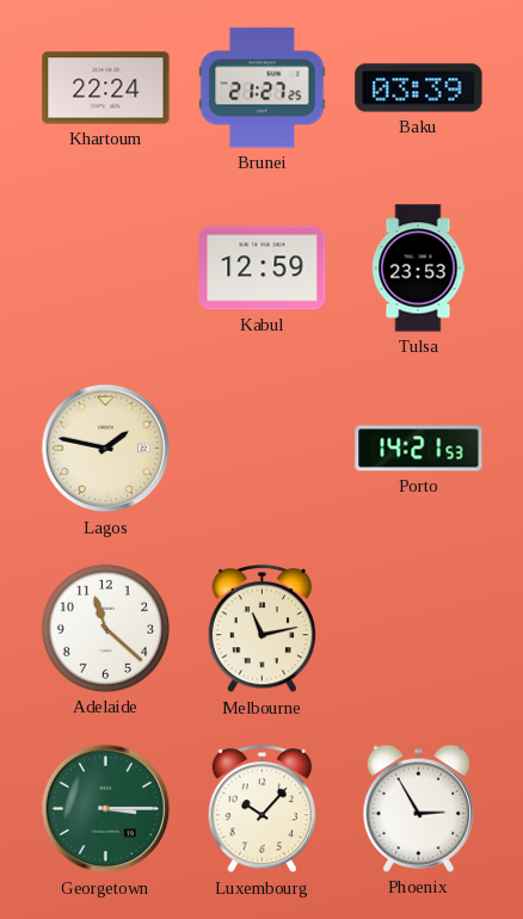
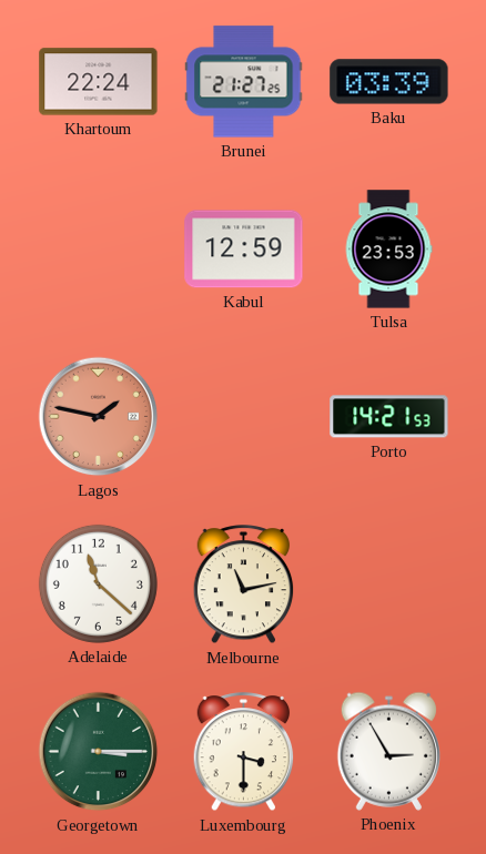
Lagos dial: cream -> salmon
Luxembourg: 10:07 -> 3:30
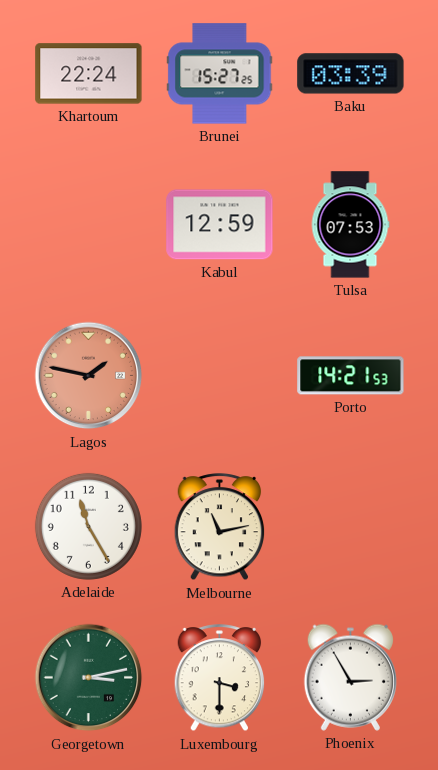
Brunei: 21:27 -> 15:27
Tulsa: 23:53 -> 07:53
Adelaide: 11:22 -> 11:25
Georgetown: 3:15 -> 3:13
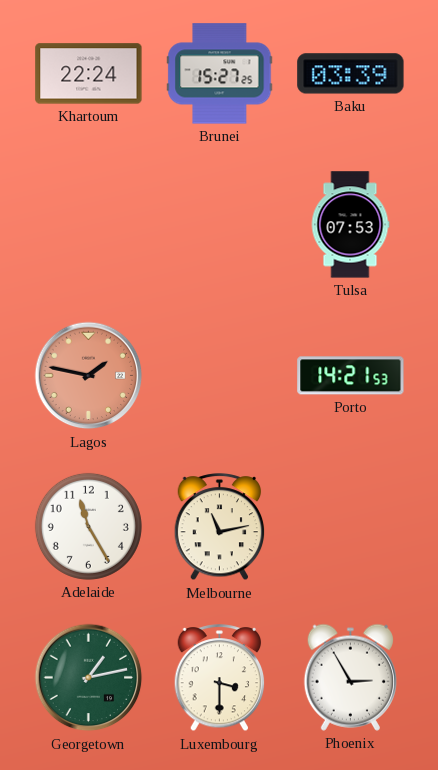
Kabul: 12:59 -> none
Georgetown: 3:13 -> 1:13
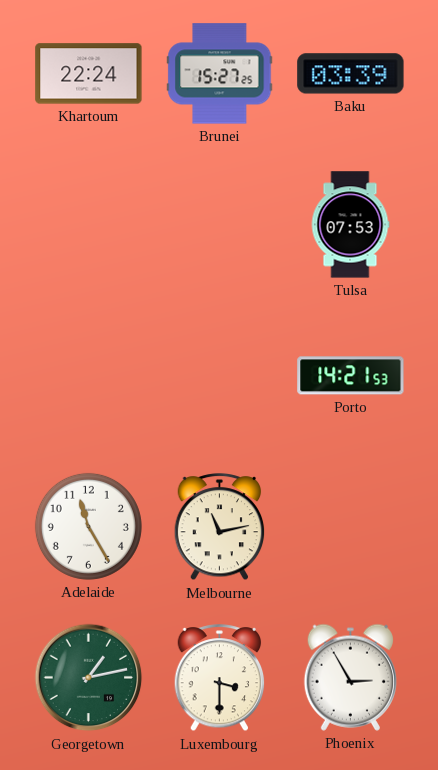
Lagos: 1:47 -> none
